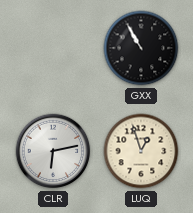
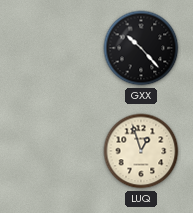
GXX: 10:55 -> 10:23
CLR: 6:13 -> none
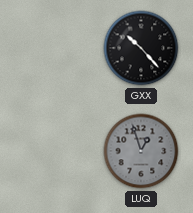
LUQ dial: cream -> grey
